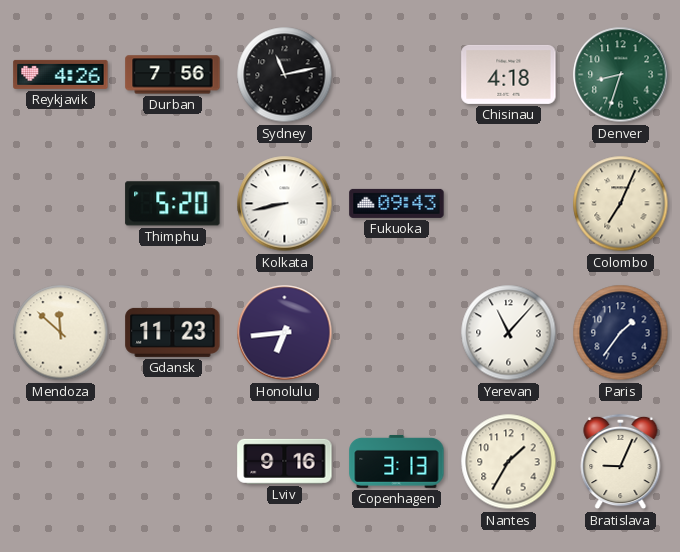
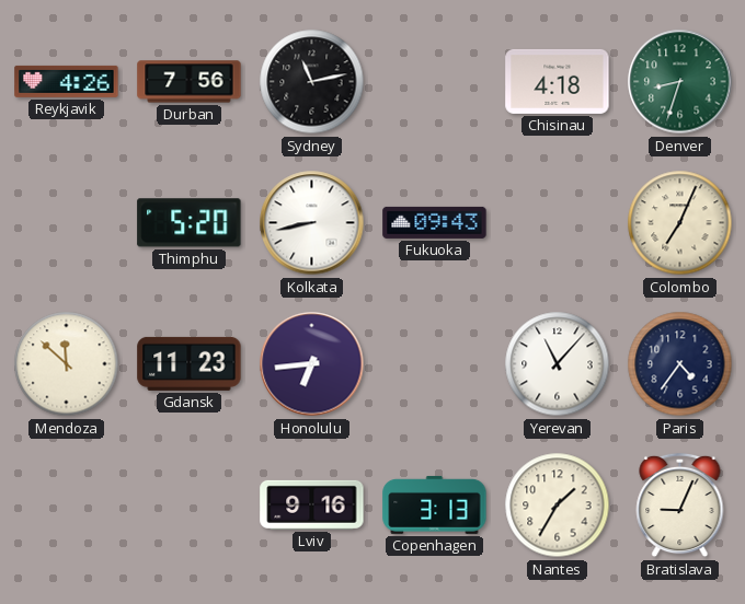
Paris: 1:36 -> 4:36
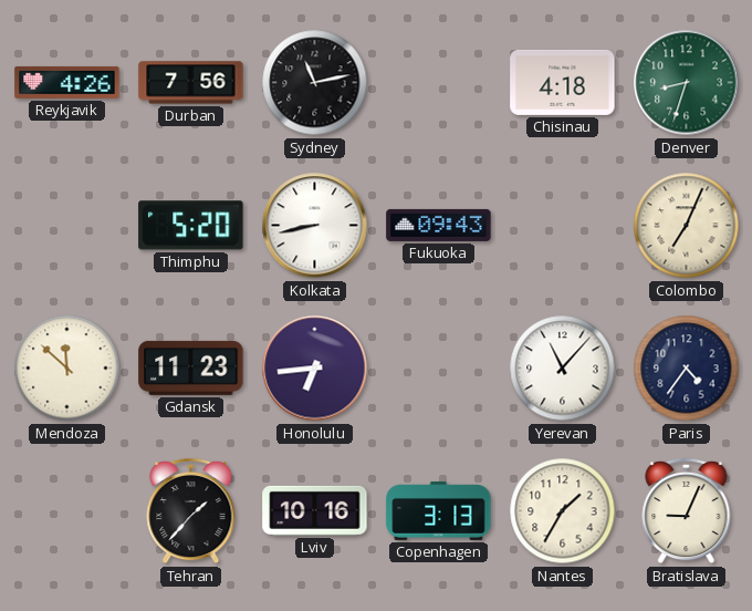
Tehran: none -> 1:37
Lviv: 9:16 -> 10:16
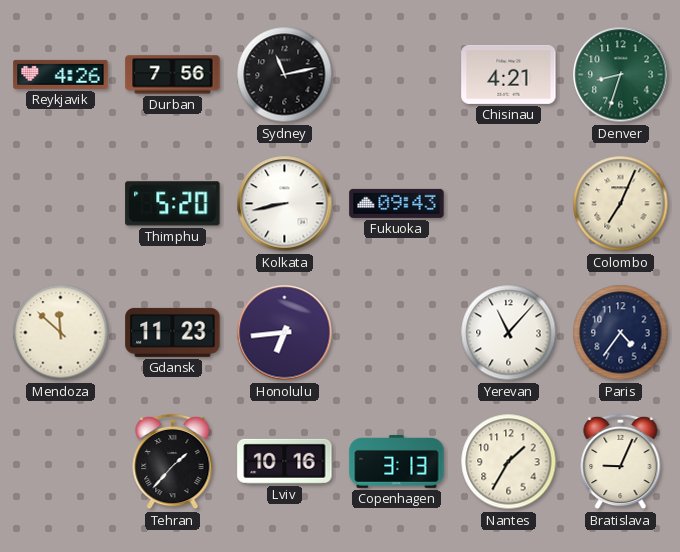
Chisinau: 4:18 -> 4:21
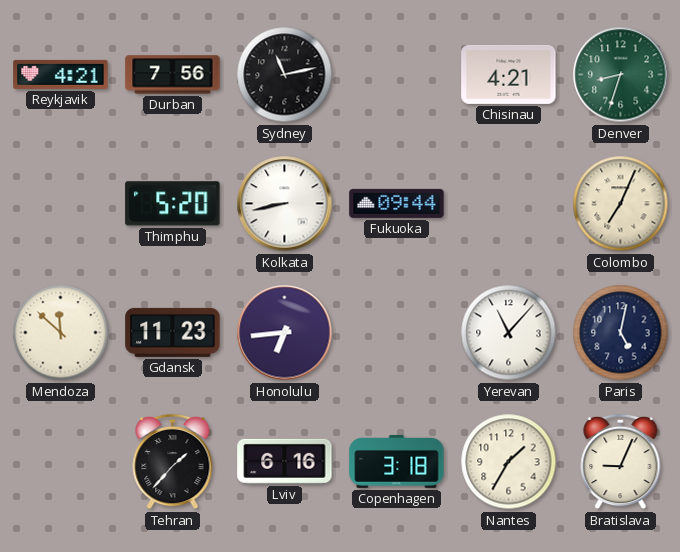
Reykjavik: 4:26 -> 4:21
Fukuoka: 09:43 -> 09:44
Paris: 4:36 -> 5:02
Lviv: 10:16 -> 6:16
Copenhagen: 3:13 -> 3:18
